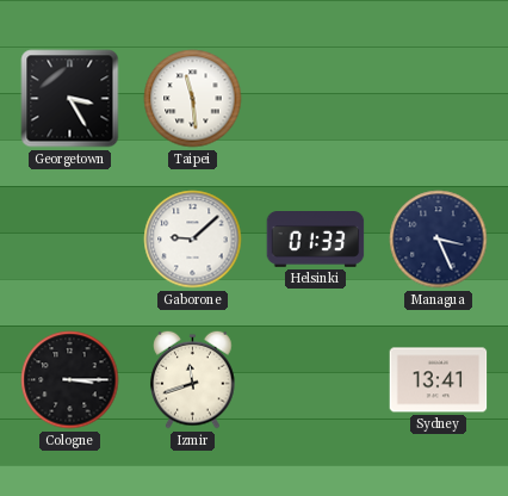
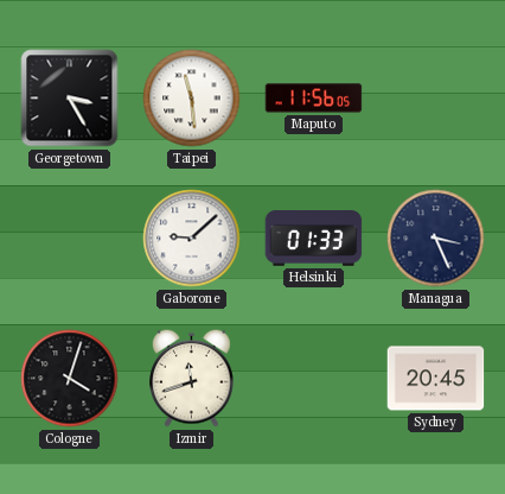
Maputo: none -> 11:56
Cologne: 3:15 -> 4:03
Sydney: 13:41 -> 20:45
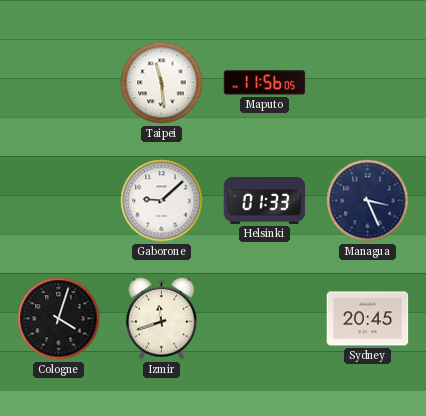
Georgetown: 3:25 -> none
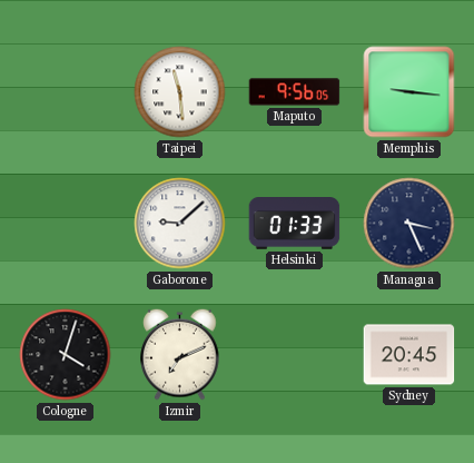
Maputo: 11:56 -> 9:56
Memphis: none -> 9:16
Izmir: 11:42 -> 7:11
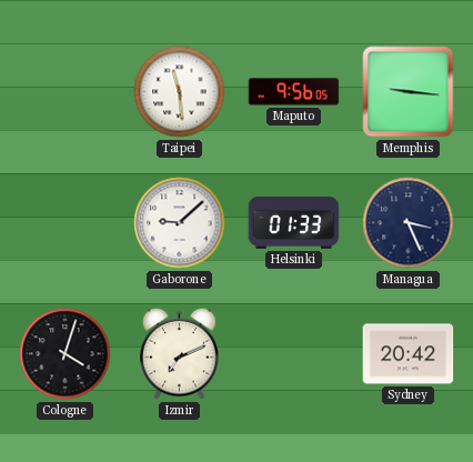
Sydney: 20:45 -> 20:42
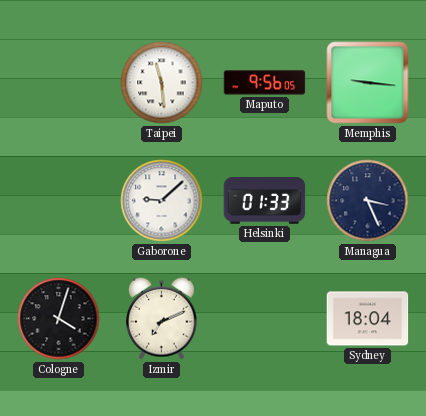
Sydney: 20:42 -> 18:04
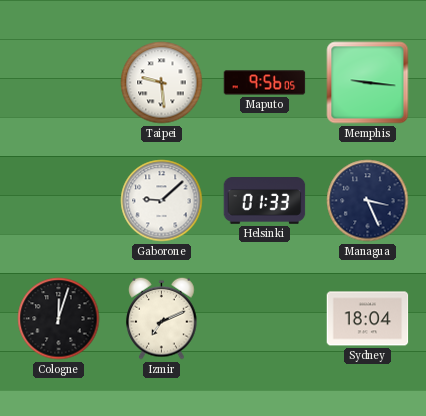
Taipei: 11:29 -> 9:29
Cologne: 4:03 -> 12:03
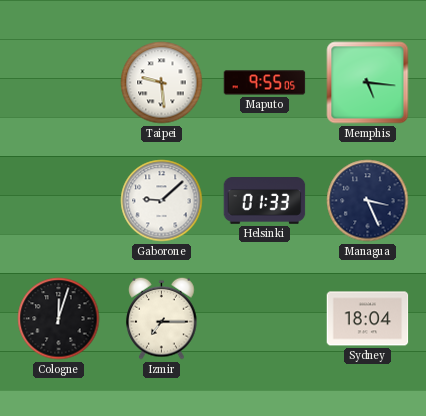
Maputo: 9:56 -> 9:55
Memphis: 9:16 -> 5:16
Izmir: 7:11 -> 7:15
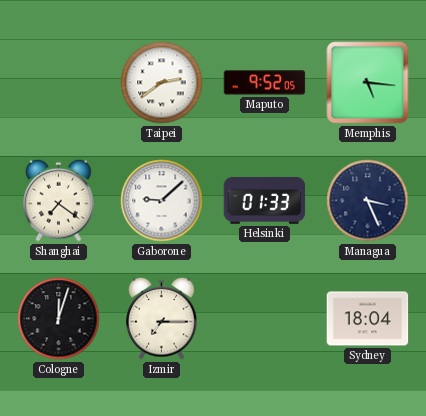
Taipei: 9:29 -> 2:39
Maputo: 9:55 -> 9:52
Shanghai: none -> 7:21
